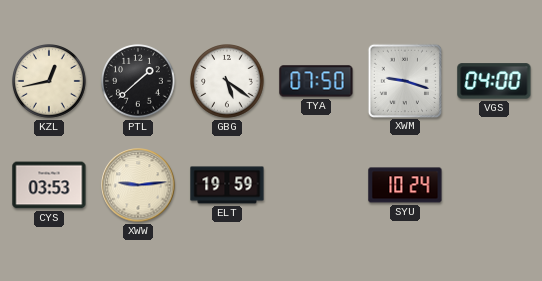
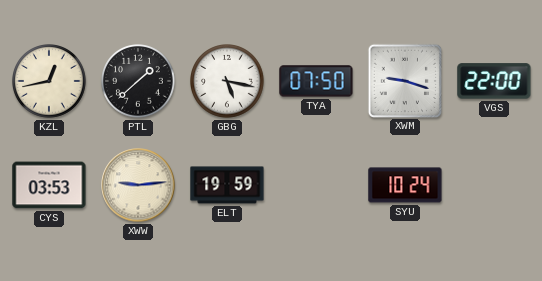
GBG: 5:21 -> 5:17
VGS: 04:00 -> 22:00
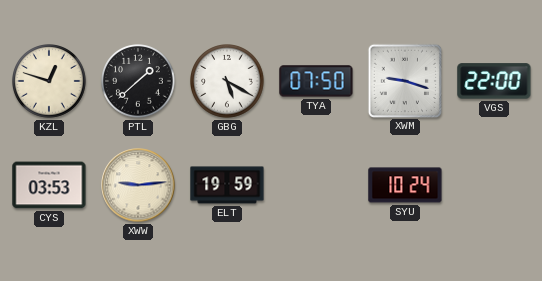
KZL: 12:43 -> 12:48
GBG: 5:17 -> 5:20
